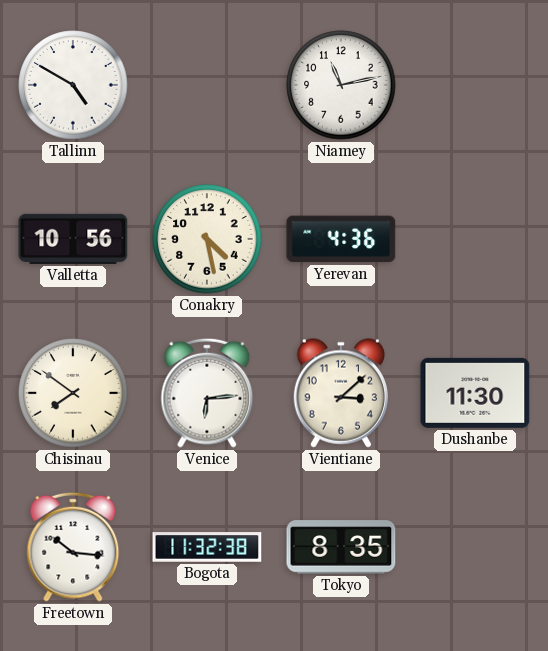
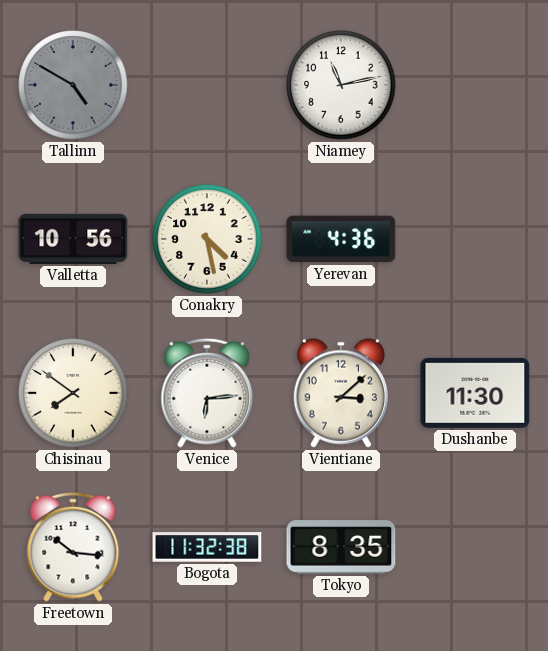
Tallinn dial: white -> grey
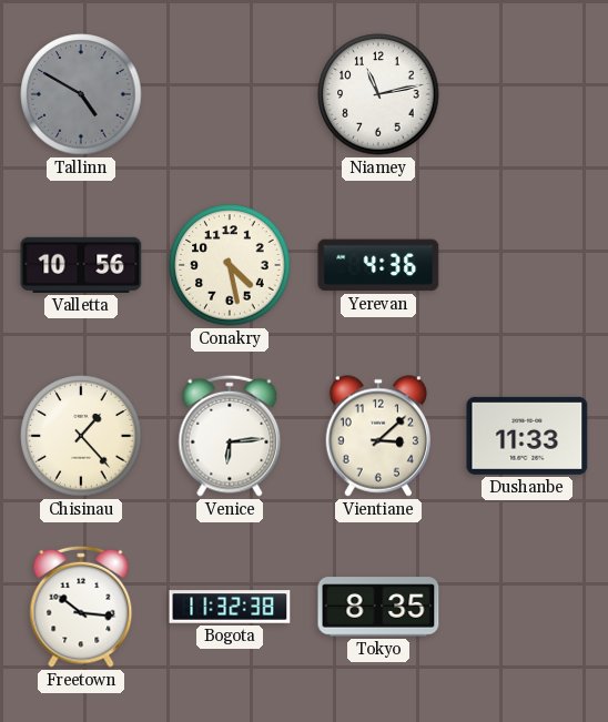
Chisinau: 7:51 -> 1:23
Dushanbe: 11:30 -> 11:33
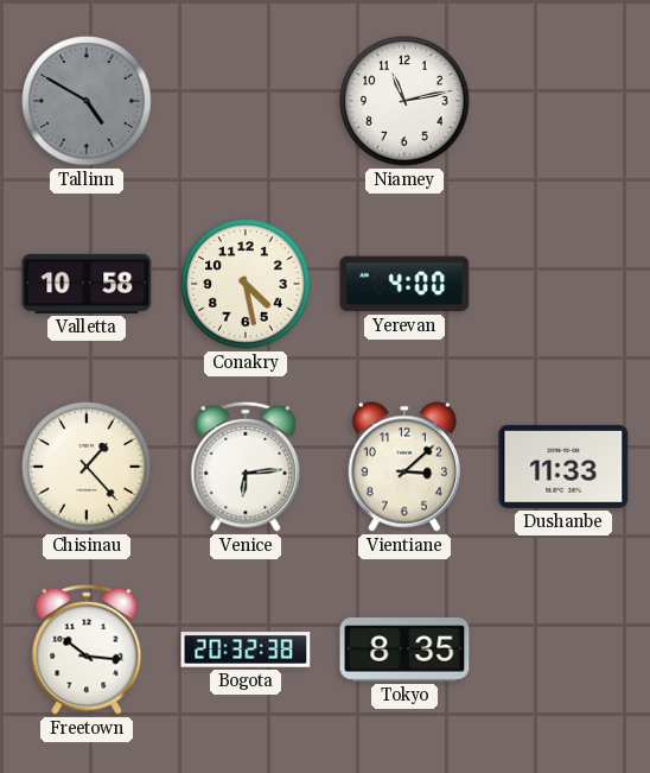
Valletta: 10:56 -> 10:58
Yerevan: 4:36 -> 4:00
Bogota: 11:32 -> 20:32
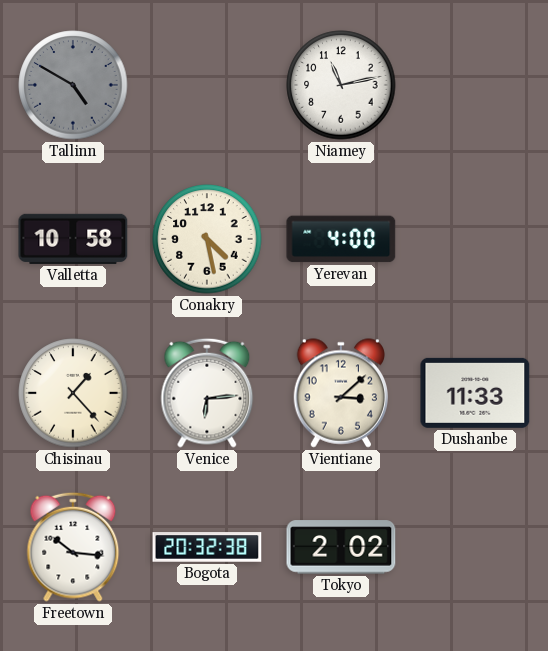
Tokyo: 8:35 -> 2:02
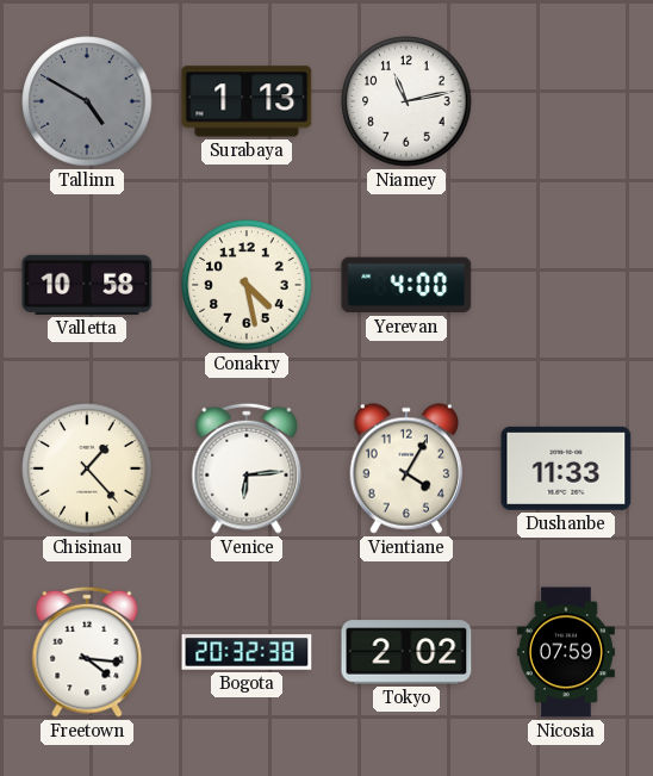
Surabaya: none -> 1:13
Vientiane: 3:08 -> 4:05
Freetown: 10:16 -> 4:16
Nicosia: none -> 07:59
